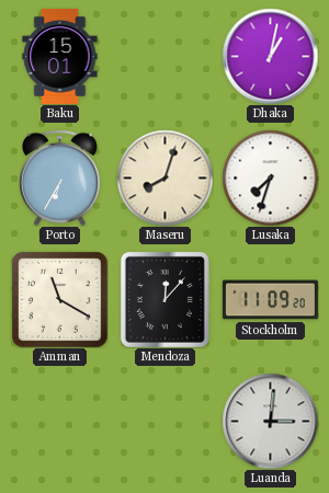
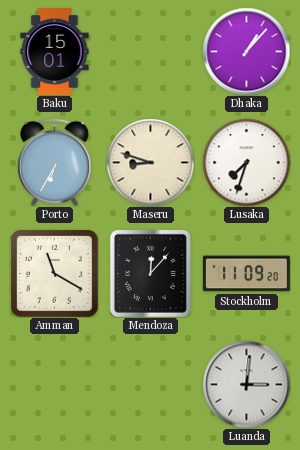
Dhaka: 1:02 -> 1:07
Maseru: 8:03 -> 8:48
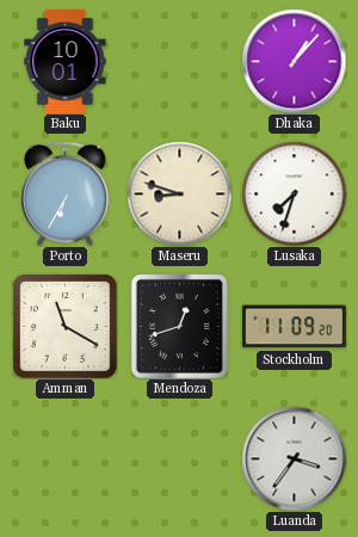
Baku: 15:01 -> 10:01
Mendoza: 12:07 -> 12:42
Luanda: 3:01 -> 3:36
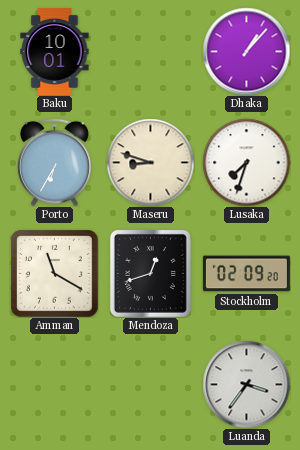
Stockholm: 11:09 -> 02:09
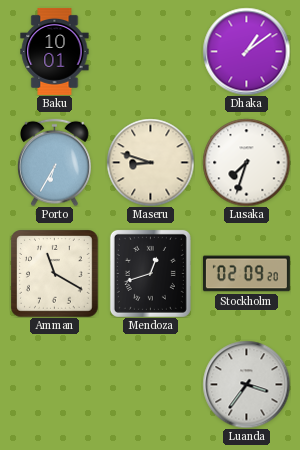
Dhaka: 1:07 -> 1:09
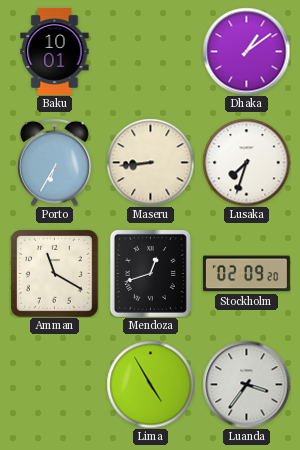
Maseru: 8:48 -> 8:44
Lima: none -> 4:55
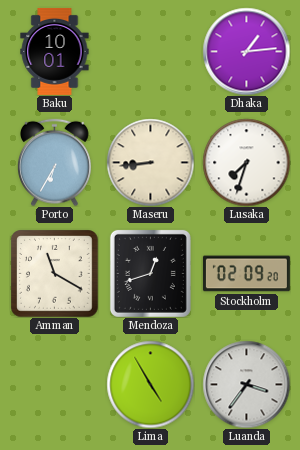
Dhaka: 1:09 -> 1:14
